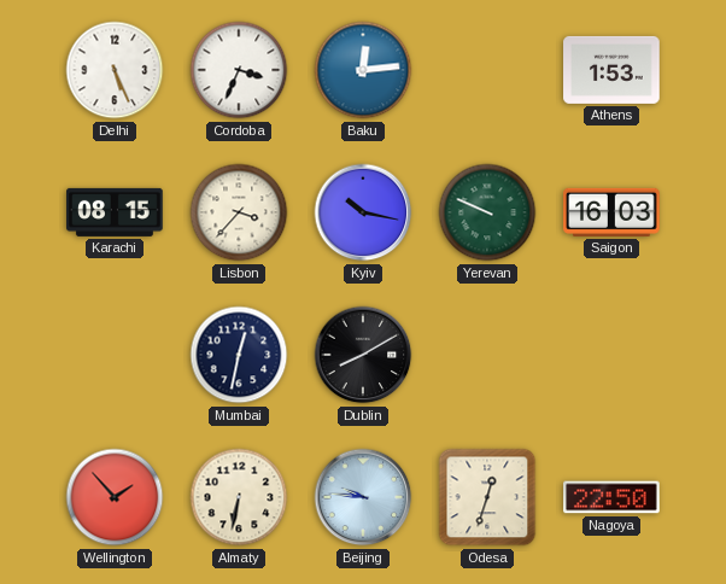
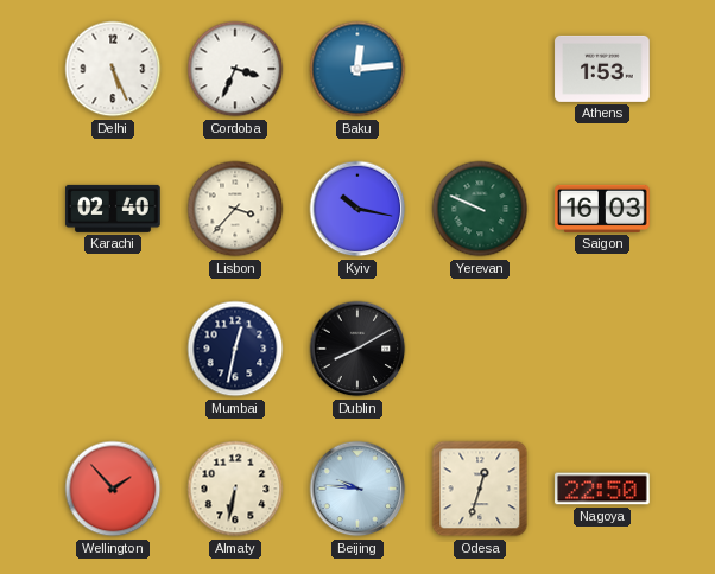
Karachi: 08:15 -> 02:40
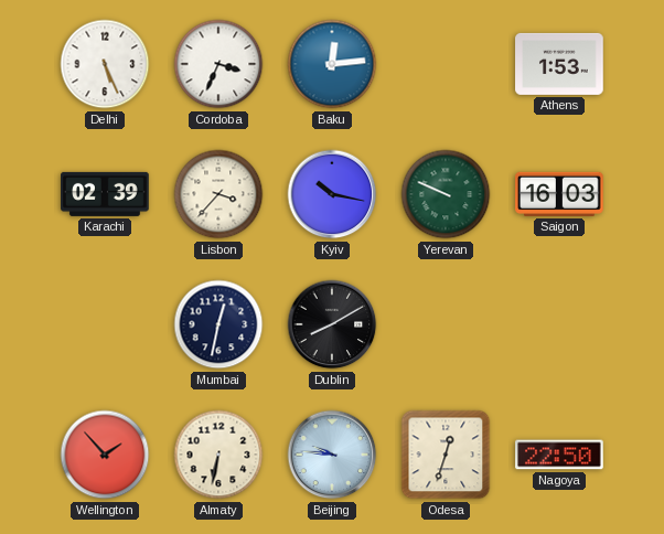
Karachi: 02:40 -> 02:39
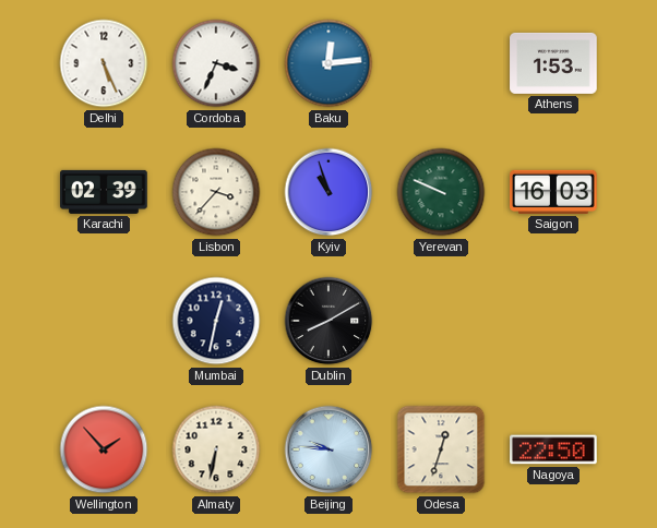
Kyiv: 10:17 -> 10:57
